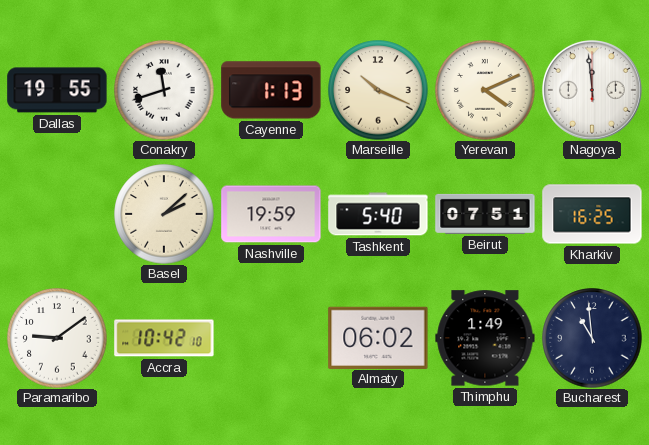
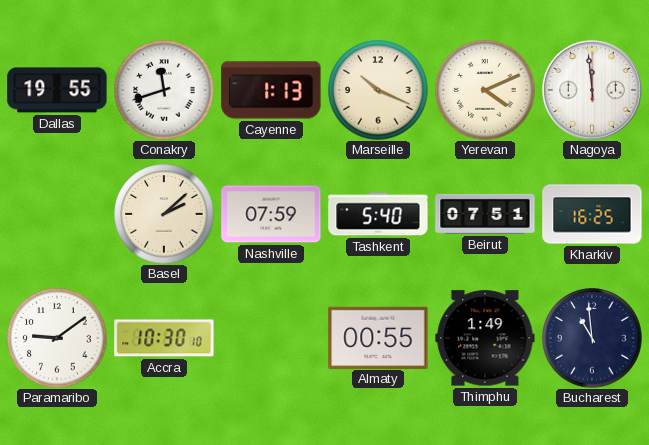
Nashville: 19:59 -> 07:59
Accra: 10:42 -> 10:30
Almaty: 06:02 -> 00:55
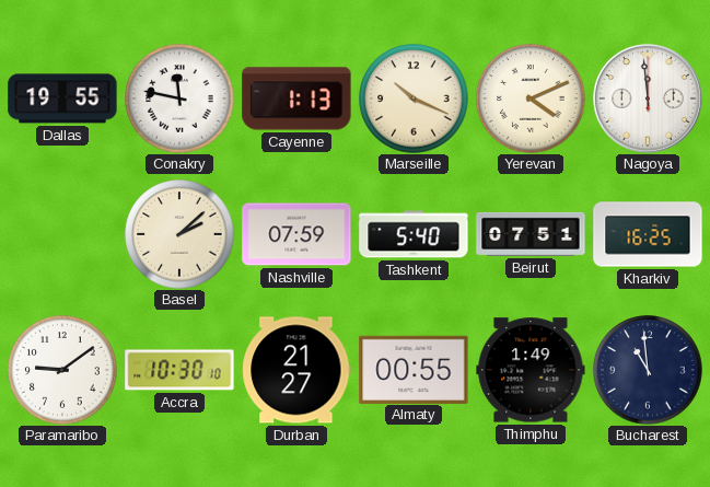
Conakry: 11:42 -> 11:47
Durban: none -> 21:27
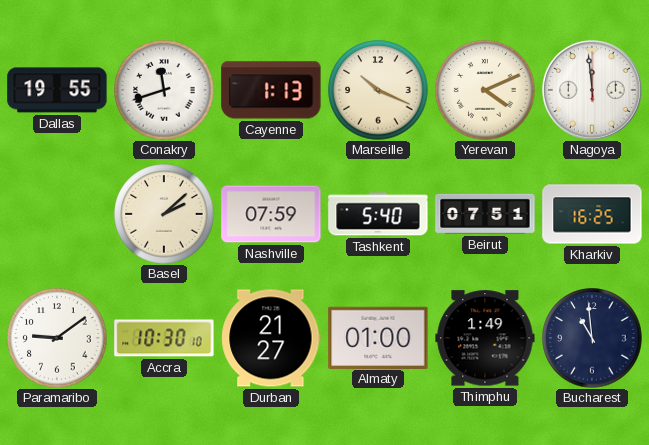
Conakry: 11:47 -> 11:42
Almaty: 00:55 -> 01:00
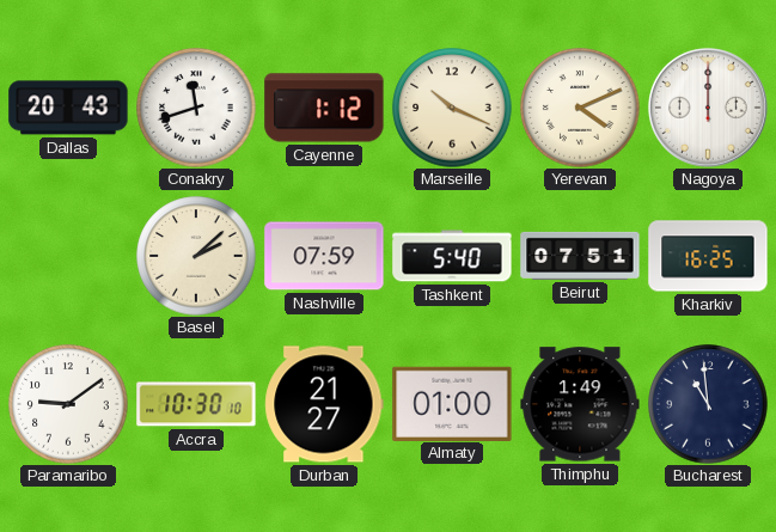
Dallas: 19:55 -> 20:43
Cayenne: 1:13 -> 1:12
Nagoya: 11:59 -> 12:00
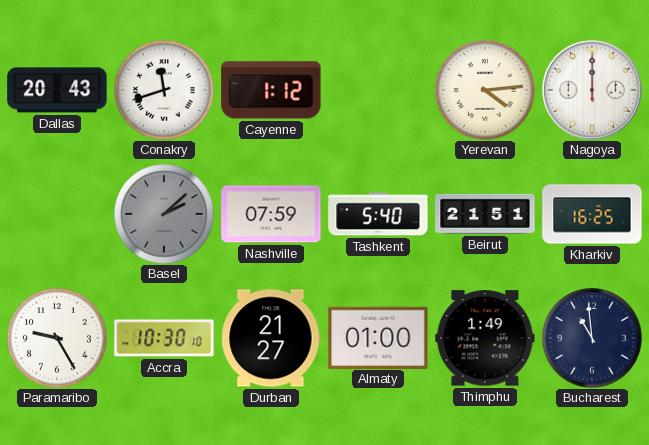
Marseille: 10:19 -> none
Yerevan: 4:11 -> 4:14
Basel dial: cream -> grey
Beirut: 07:51 -> 21:51
Paramaribo: 9:09 -> 9:25
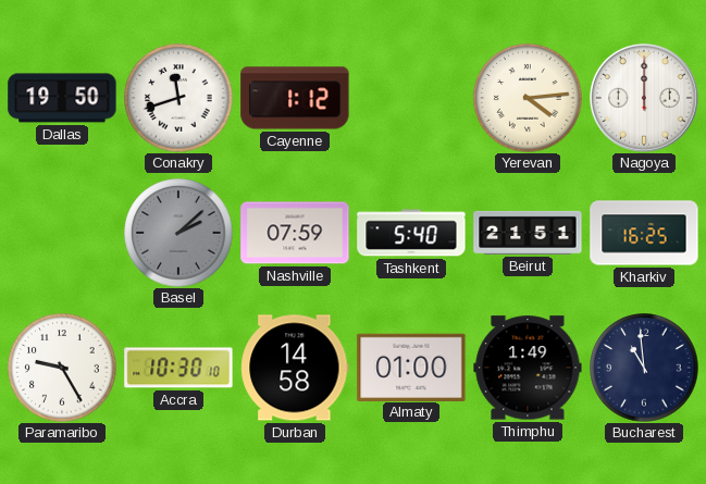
Dallas: 20:43 -> 19:50
Durban: 21:27 -> 14:58
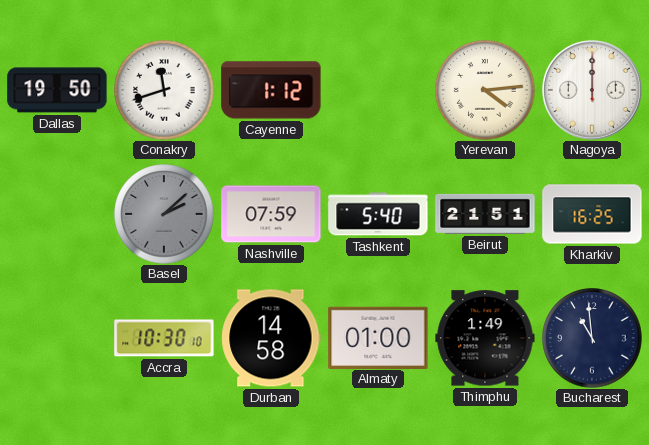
Paramaribo: 9:25 -> none
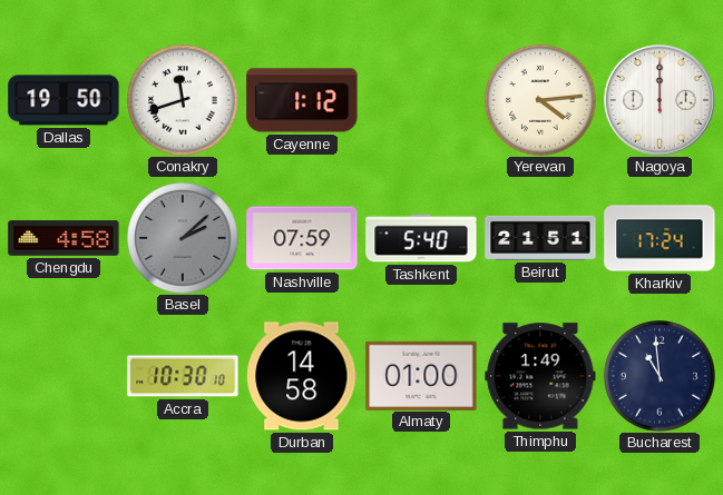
Chengdu: none -> 4:58
Kharkiv: 16:25 -> 17:24
